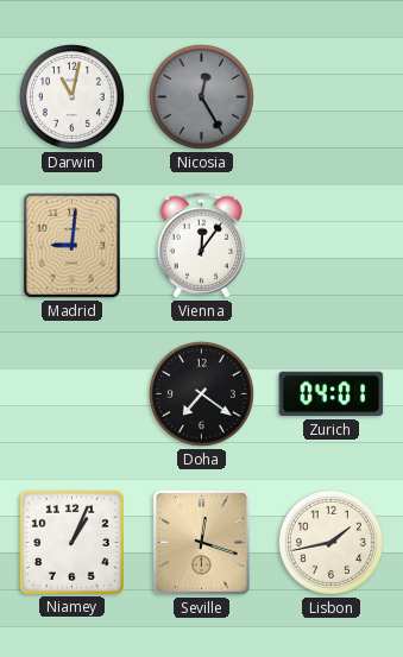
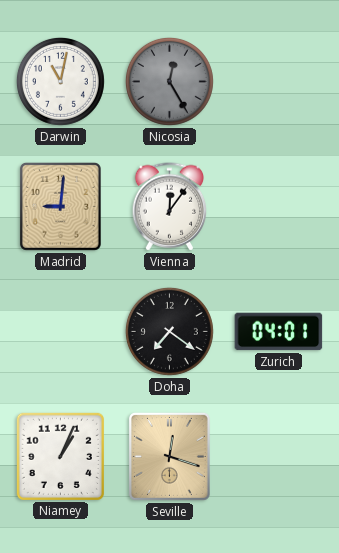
Lisbon: 1:43 -> none
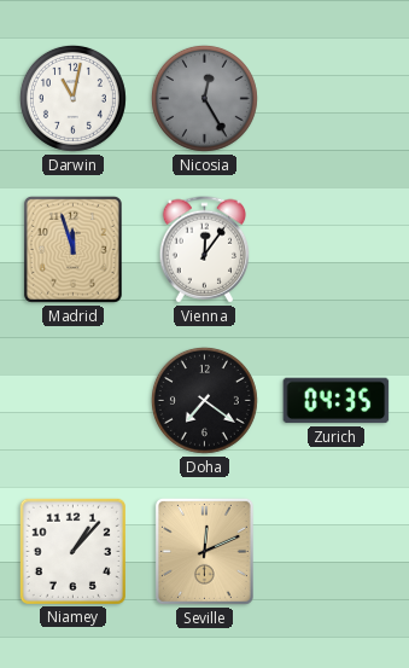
Madrid: 9:01 -> 11:57
Zurich: 04:01 -> 04:35
Niamey: 1:04 -> 1:07
Seville: 12:18 -> 12:11
